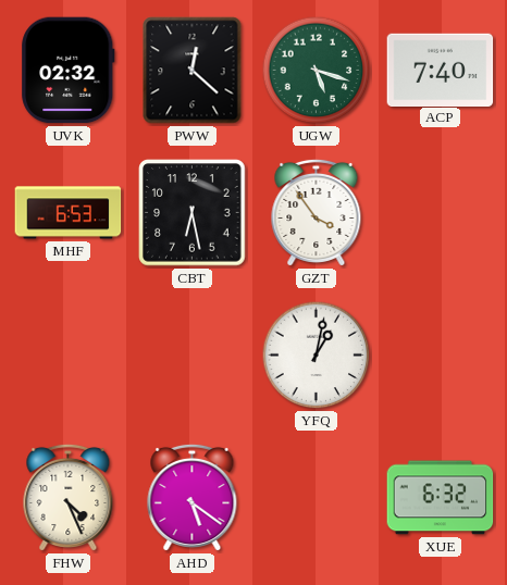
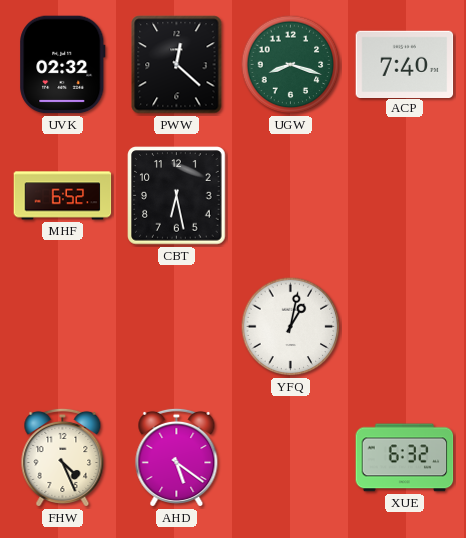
UGW: 5:18 -> 8:18
MHF: 6:53 -> 6:52
GZT: 3:54 -> none
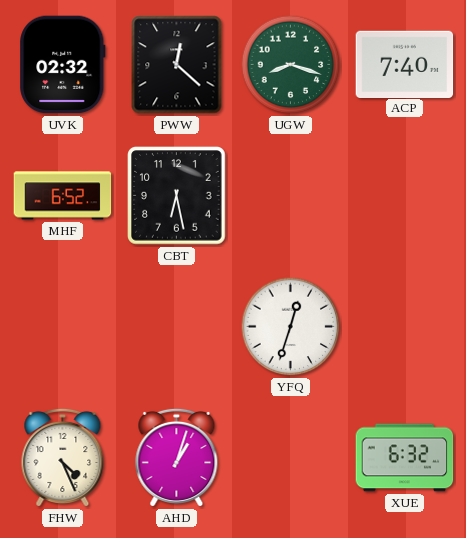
YFQ: 1:02 -> 12:33
AHD: 5:21 -> 1:03
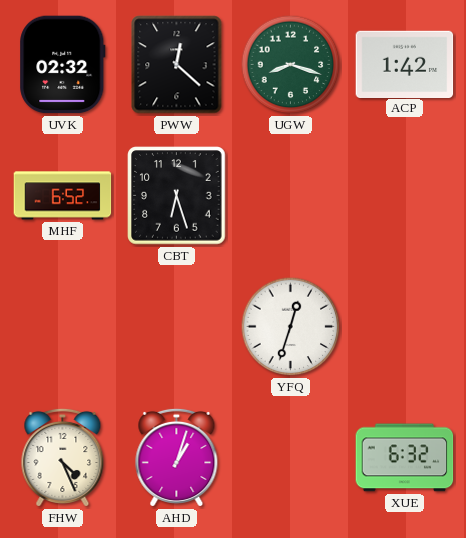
ACP: 7:40 -> 1:42
CBT: 6:28 -> 6:27
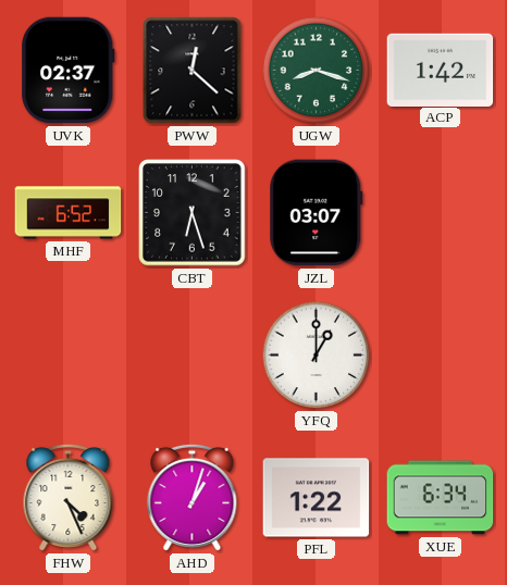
UVK: 02:32 -> 02:37
JZL: none -> 03:07
YFQ: 12:33 -> 1:00
PFL: none -> 1:22
XUE: 6:32 -> 6:34
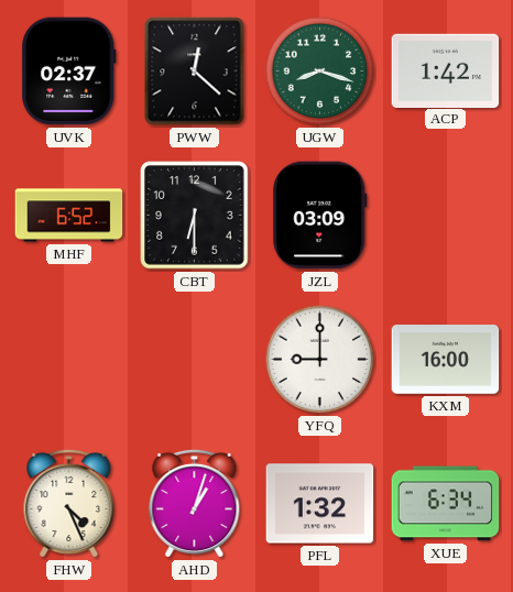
CBT: 6:27 -> 6:30
JZL: 03:07 -> 03:09
YFQ: 1:00 -> 9:00
KXM: none -> 16:00
PFL: 1:22 -> 1:32
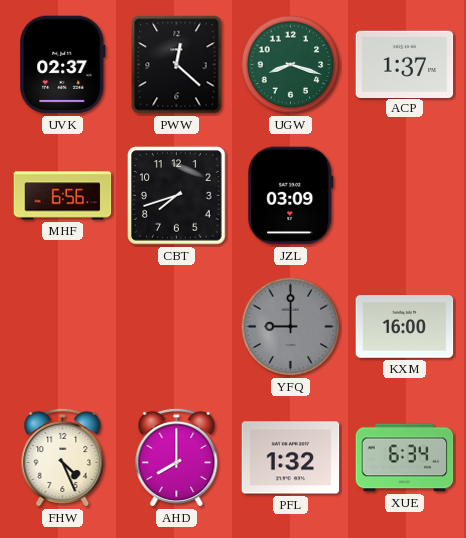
ACP: 1:42 -> 1:37
MHF: 6:52 -> 6:56
CBT: 6:30 -> 7:42
YFQ dial: white -> grey
AHD: 1:03 -> 8:00
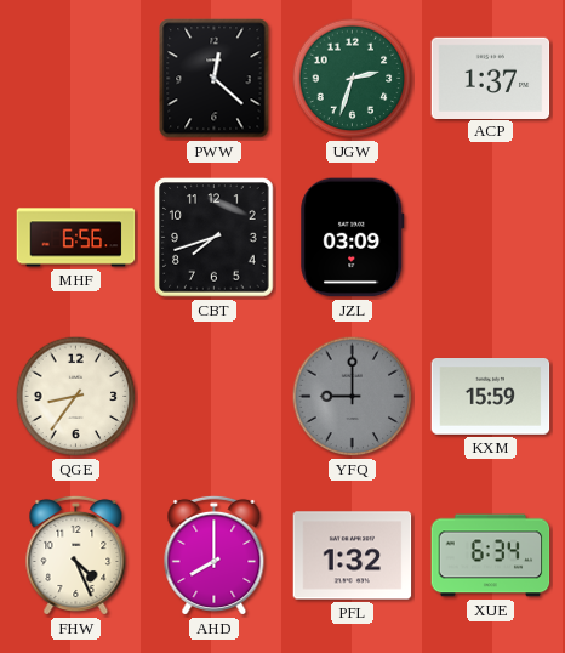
UVK: 02:37 -> none
UGW: 8:18 -> 2:33
QGE: none -> 8:36
KXM: 16:00 -> 15:59
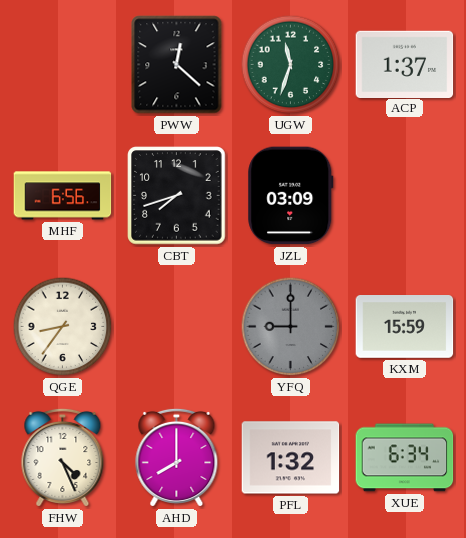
UGW: 2:33 -> 11:33
